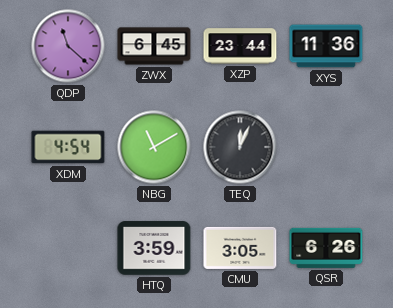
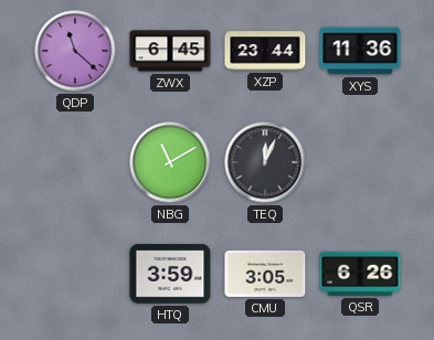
XDM: 4:54 -> none
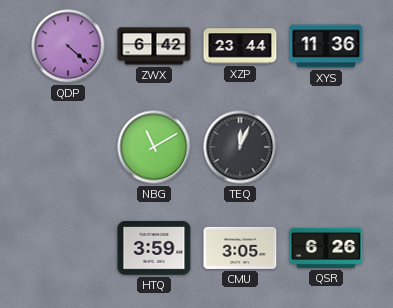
QDP: 11:22 -> 4:22
ZWX: 6:45 -> 6:42
